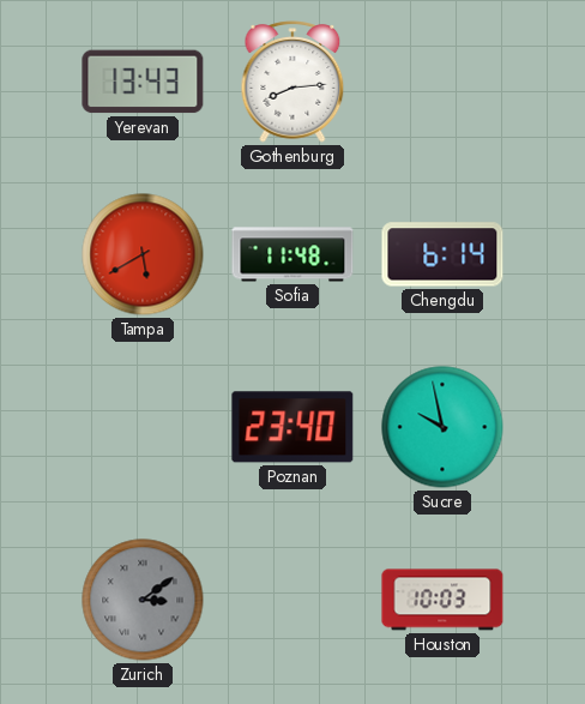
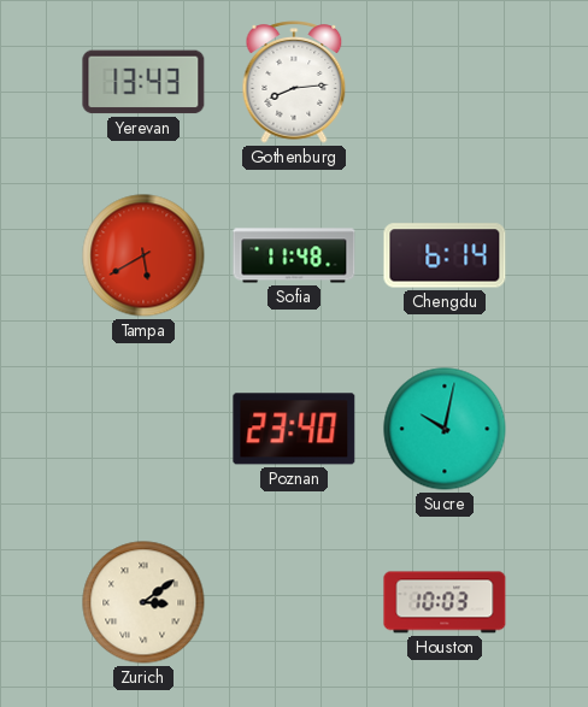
Sucre: 9:58 -> 10:02
Zurich dial: grey -> cream
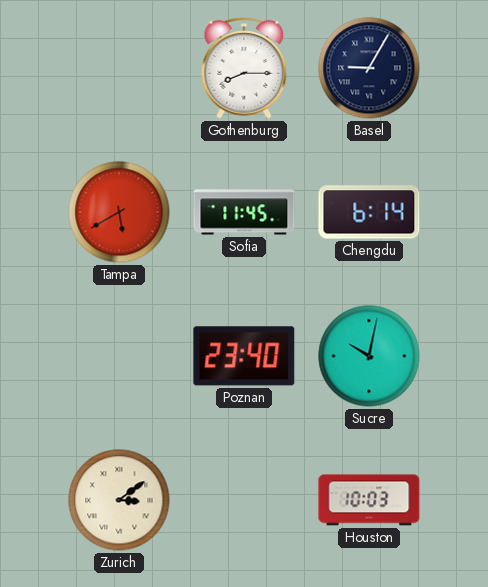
Yerevan: 13:43 -> none
Gothenburg: 8:14 -> 8:15
Basel: none -> 9:05
Sofia: 11:48 -> 11:45
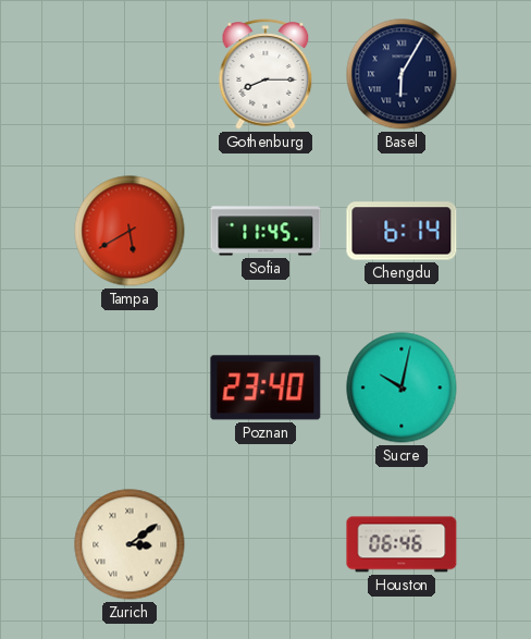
Basel: 9:05 -> 6:05
Houston: 10:03 -> 06:46
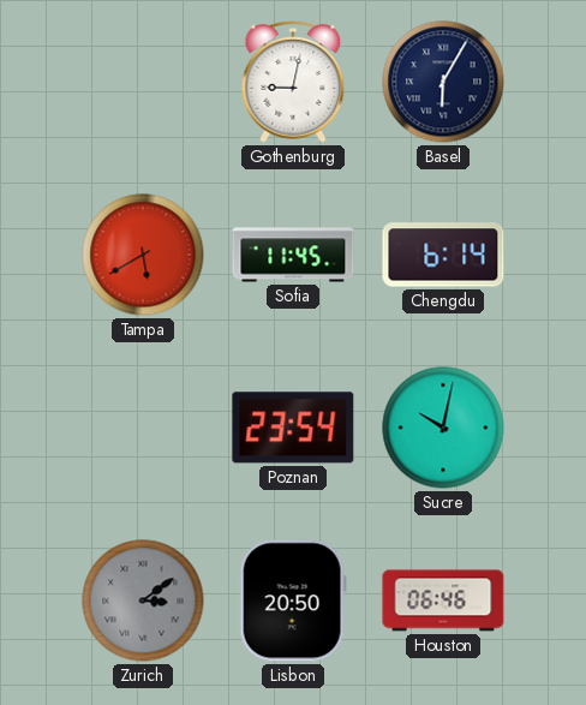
Gothenburg: 8:15 -> 9:02
Poznan: 23:40 -> 23:54
Zurich dial: cream -> grey
Lisbon: none -> 20:50
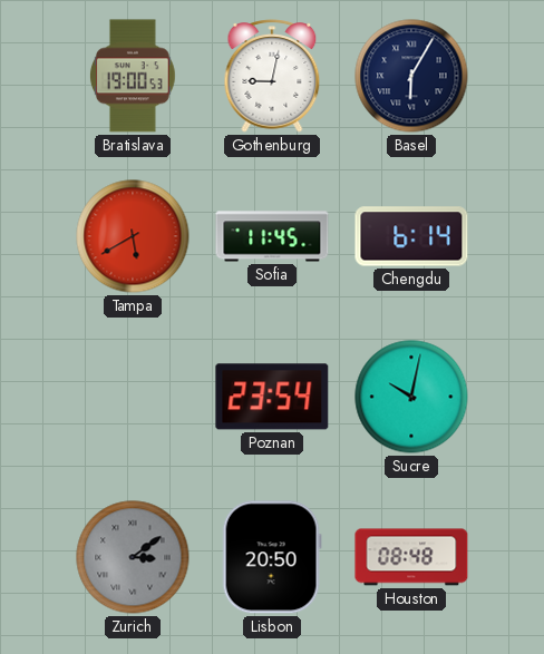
Bratislava: none -> 19:00
Houston: 06:46 -> 08:48
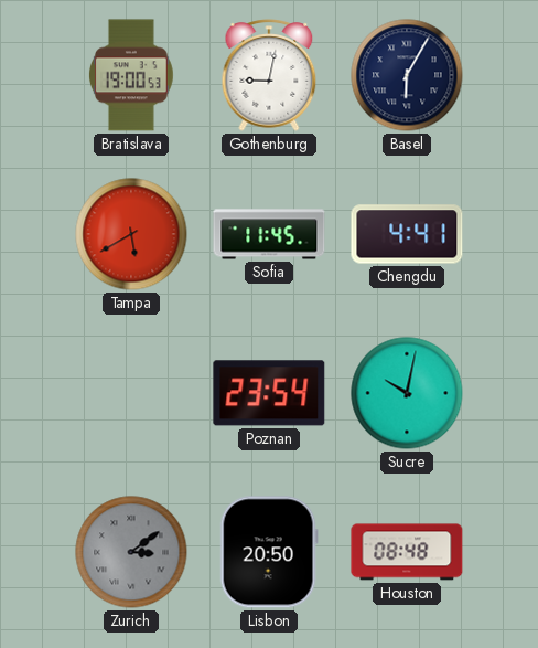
Chengdu: 6:14 -> 4:41
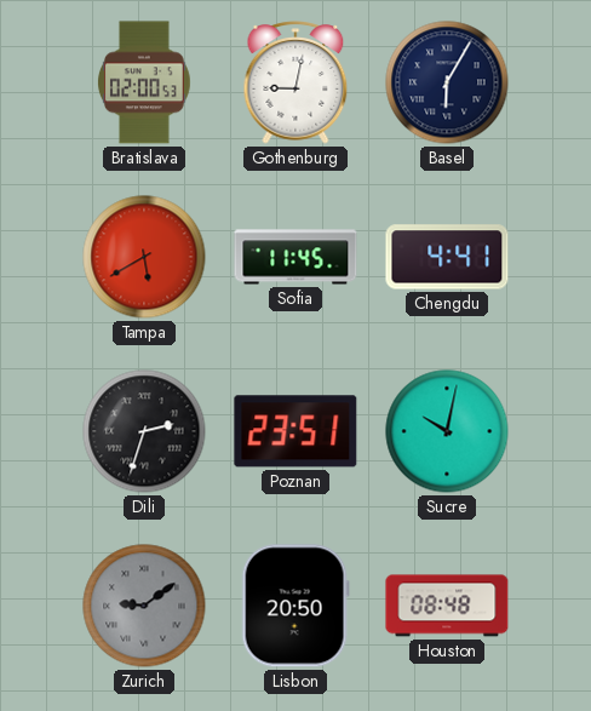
Bratislava: 19:00 -> 02:00
Dili: none -> 2:33
Poznan: 23:54 -> 23:51
Zurich: 3:09 -> 9:09
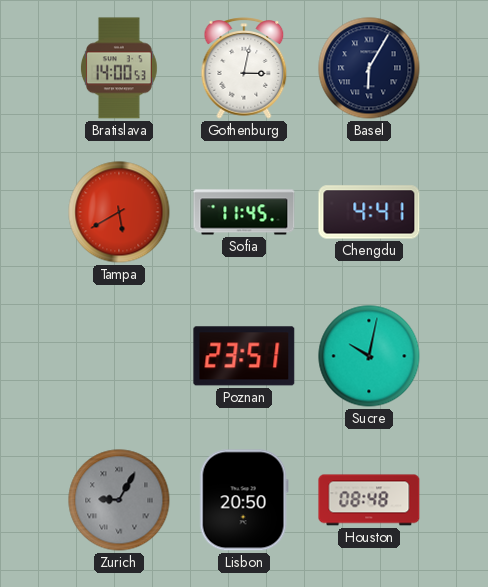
Bratislava: 02:00 -> 14:00
Gothenburg: 9:02 -> 3:02
Dili: 2:33 -> none
Zurich: 9:09 -> 9:05
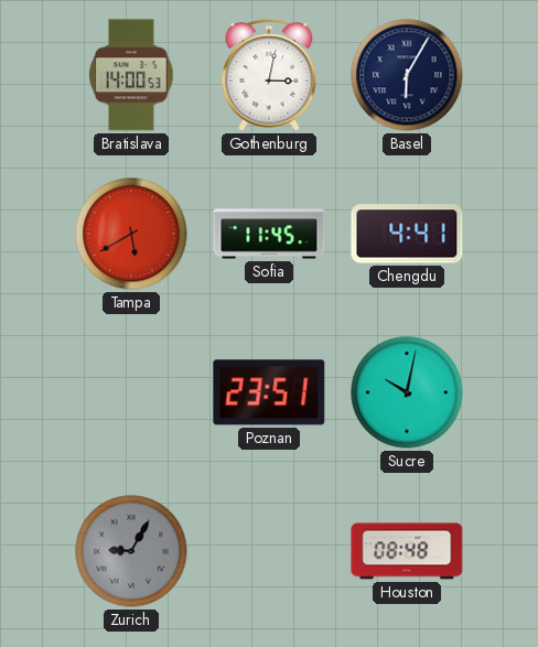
Lisbon: 20:50 -> none
